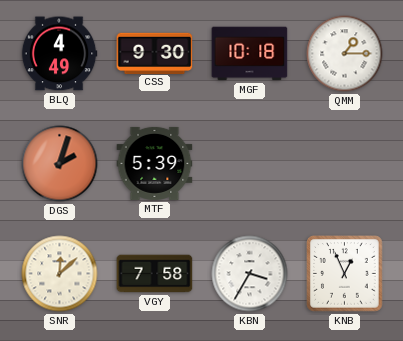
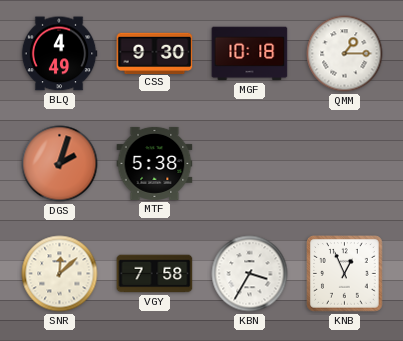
MTF: 5:39 -> 5:38
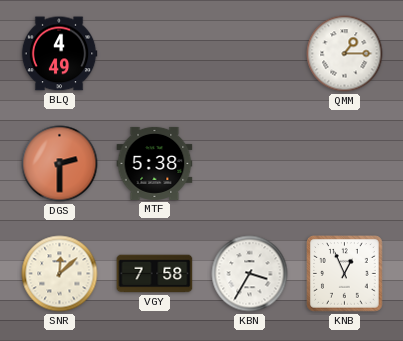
CSS: 9:30 -> none
MGF: 10:18 -> none
DGS: 2:03 -> 2:30
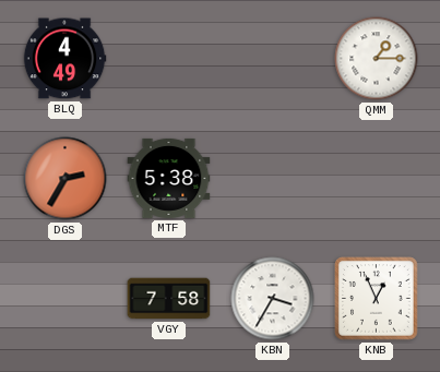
DGS: 2:30 -> 2:35
SNR: 12:08 -> none
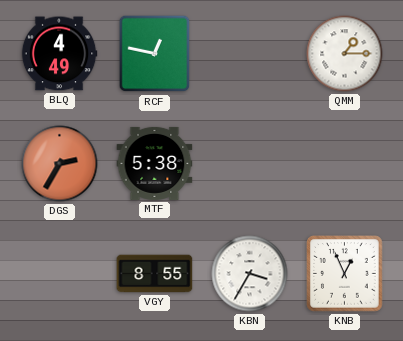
RCF: none -> 12:47
VGY: 7:58 -> 8:55
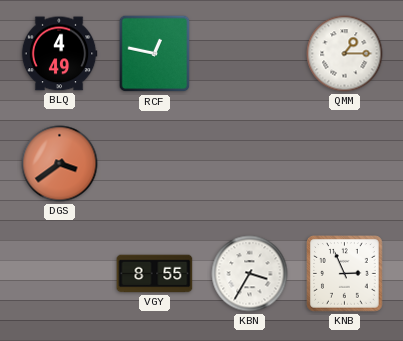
DGS: 2:35 -> 3:39
MTF: 5:38 -> none
KNB: 12:56 -> 2:56
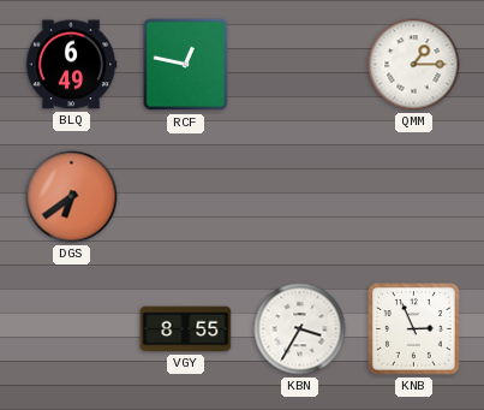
BLQ: 4:49 -> 6:49
DGS: 3:39 -> 6:39
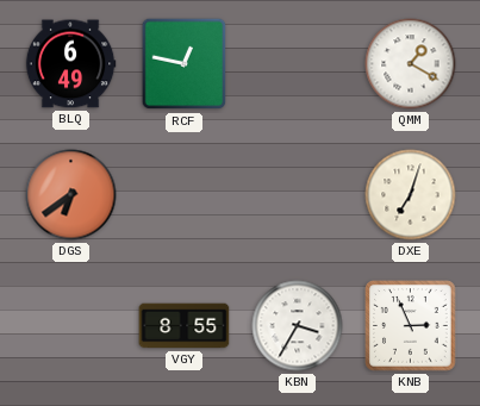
QMM: 1:15 -> 1:20
DXE: none -> 7:03
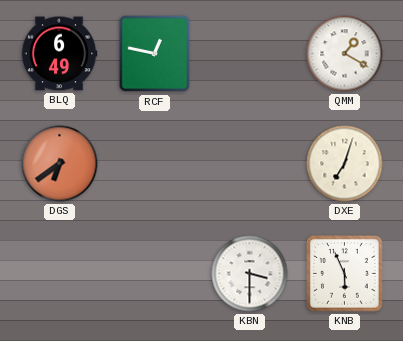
VGY: 8:55 -> none
KBN: 3:35 -> 3:30
KNB: 2:56 -> 5:56
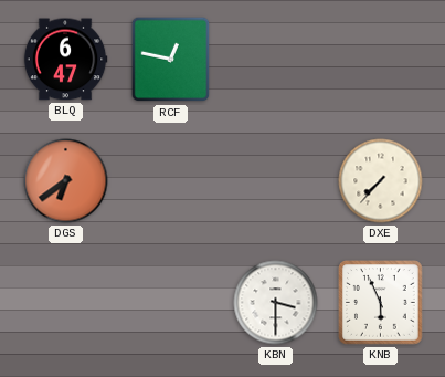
BLQ: 6:49 -> 6:47
QMM: 1:20 -> none
DXE: 7:03 -> 7:37
